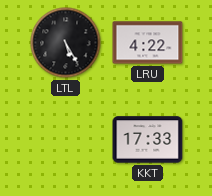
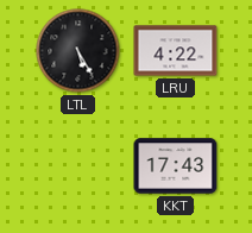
KKT: 17:33 -> 17:43
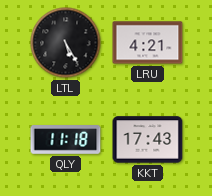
LRU: 4:22 -> 4:21
QLY: none -> 11:18
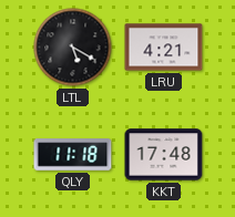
LTL: 5:25 -> 5:20
KKT: 17:43 -> 17:48
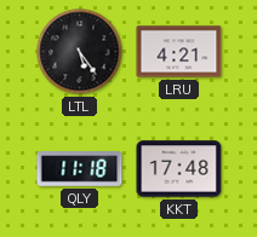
LTL: 5:20 -> 5:24
